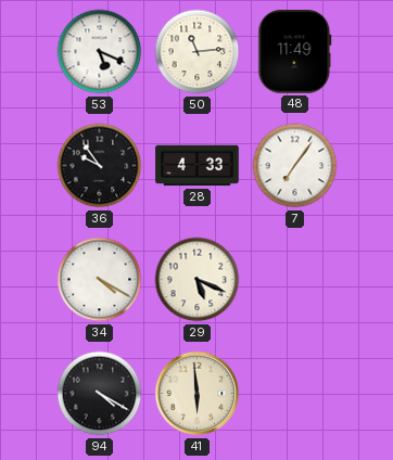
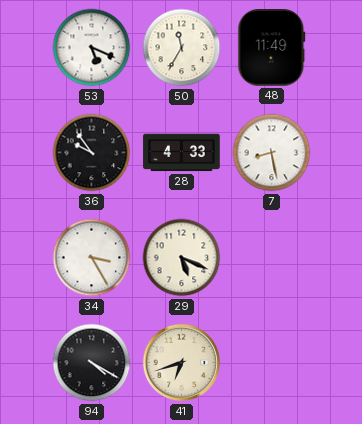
50: 11:14 -> 11:35
7: 7:06 -> 8:28
34: 4:20 -> 3:25
41: 5:59 -> 6:42
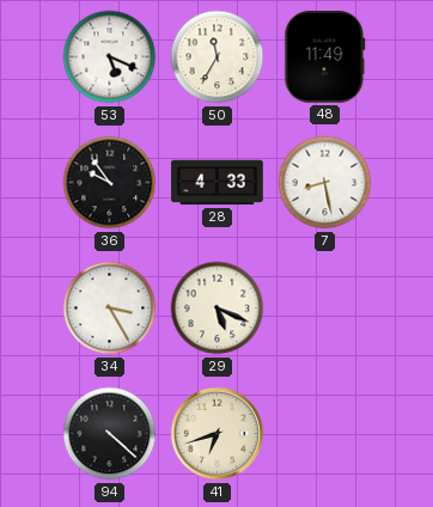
94: 4:20 -> 4:22
